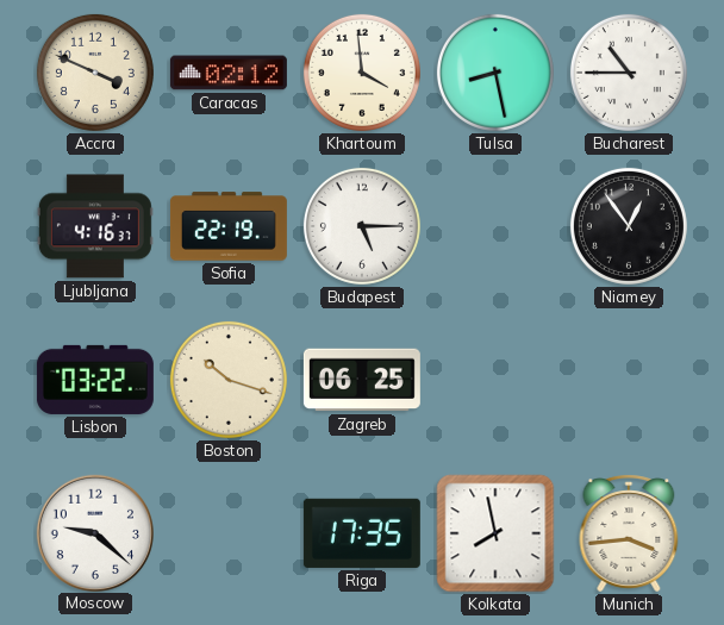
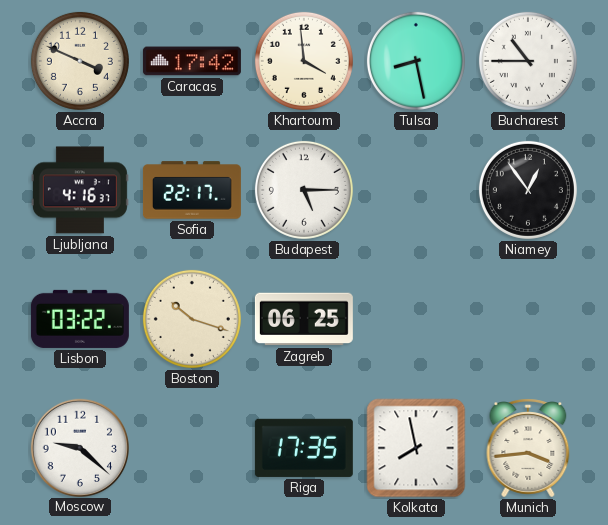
Caracas: 02:12 -> 17:42
Sofia: 22:19 -> 22:17
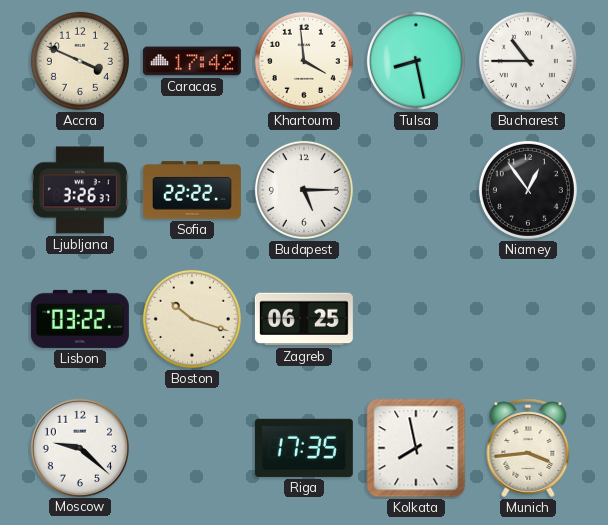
Ljubljana: 4:16 -> 3:26
Sofia: 22:17 -> 22:22
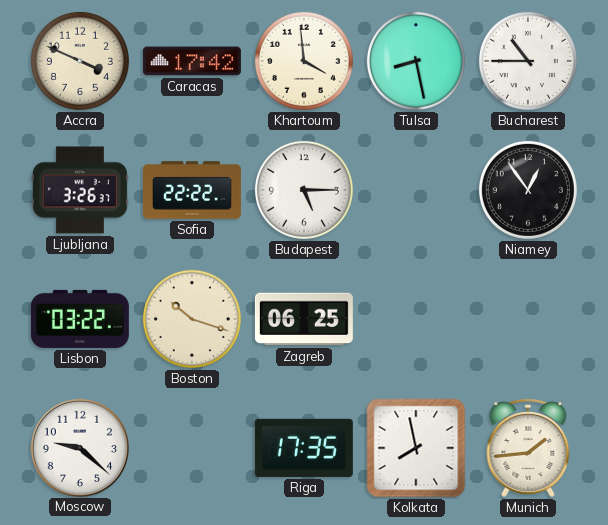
Munich: 3:44 -> 1:44
